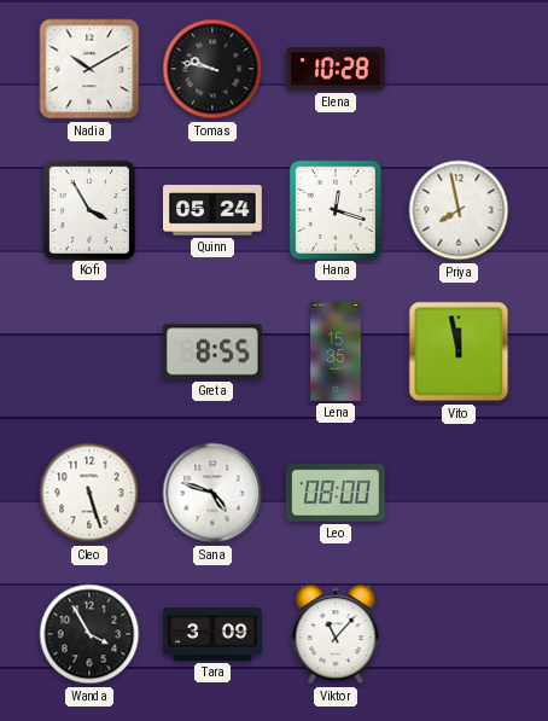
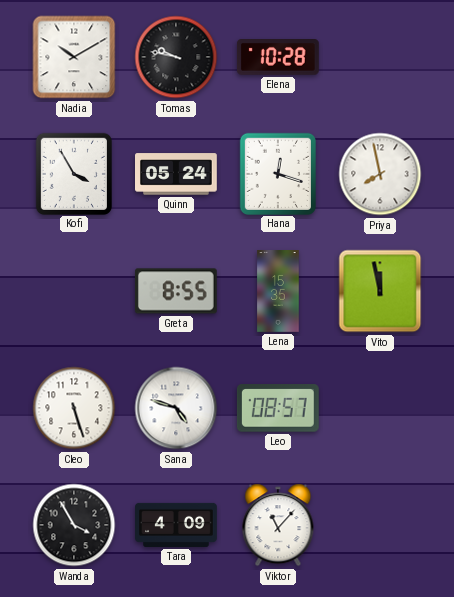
Leo: 08:00 -> 08:57
Tara: 3:09 -> 4:09
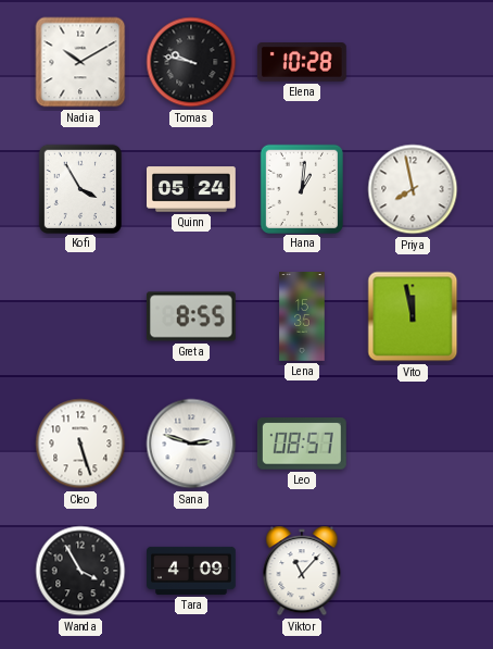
Hana: 12:18 -> 1:01
Sana: 4:48 -> 2:48
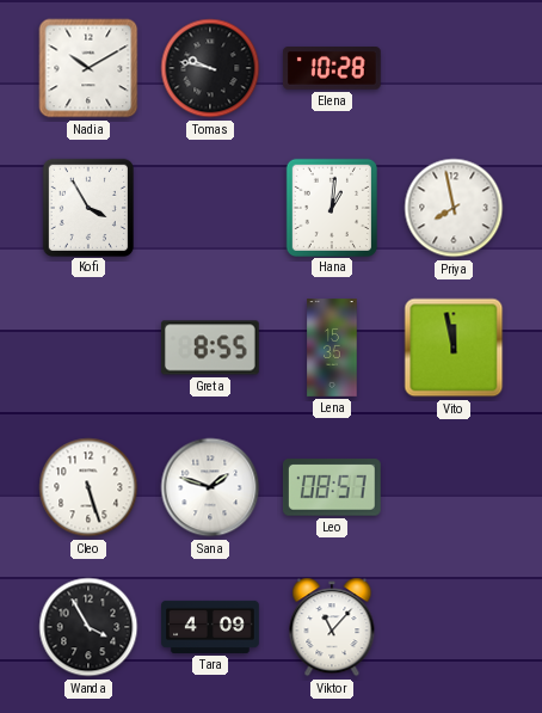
Quinn: 05:24 -> none
Sana: 2:48 -> 1:48
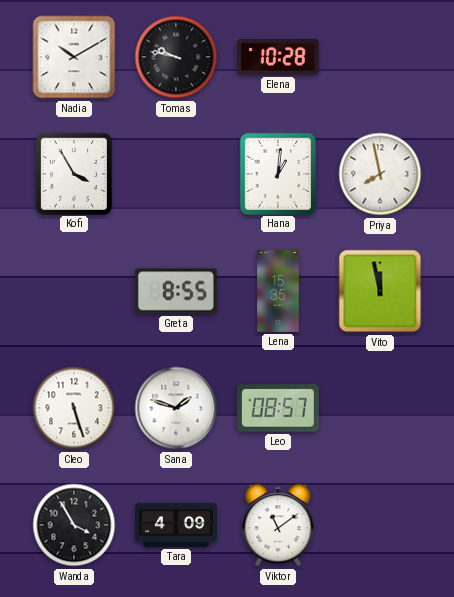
Viktor: 11:07 -> 11:09
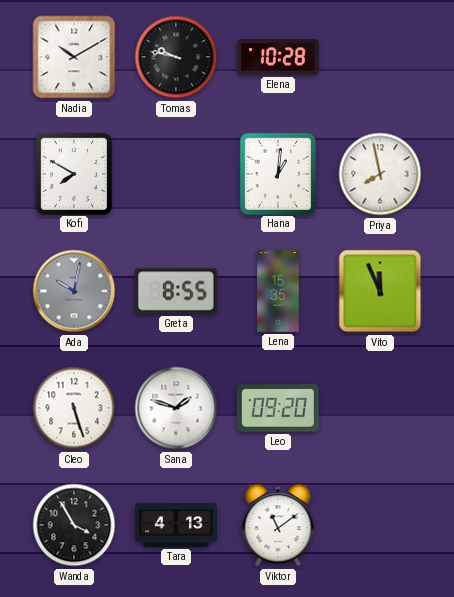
Kofi: 3:55 -> 7:50
Ada: none -> 10:02
Vito: 11:58 -> 11:56
Leo: 08:57 -> 09:20
Tara: 4:09 -> 4:13
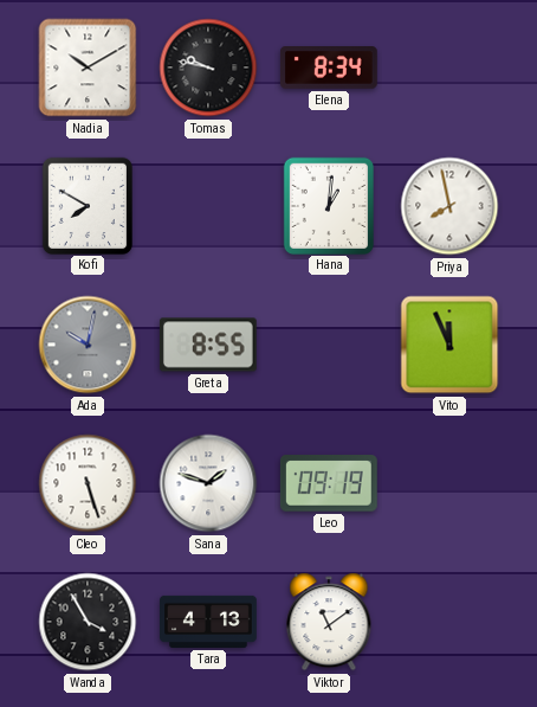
Elena: 10:28 -> 8:34
Lena: 15:35 -> none
Leo: 09:20 -> 09:19
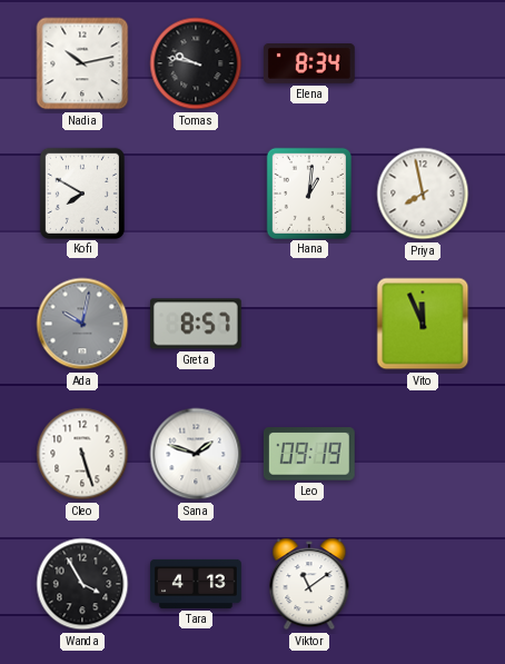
Nadia: 10:10 -> 10:13
Greta: 8:55 -> 8:57
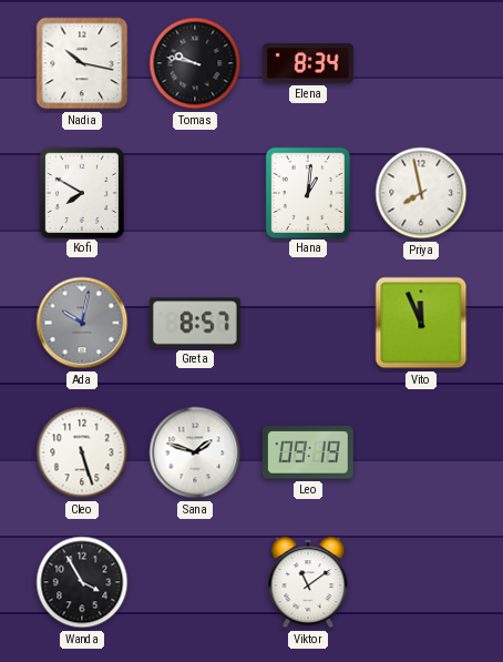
Nadia: 10:13 -> 10:17
Tara: 4:13 -> none
